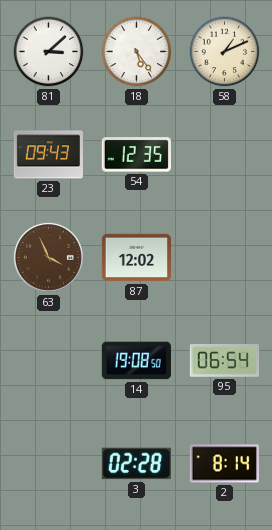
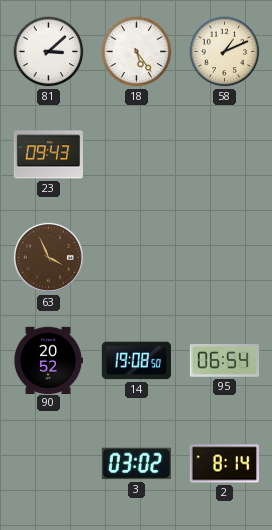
54: 12:35 -> none
87: 12:02 -> none
90: none -> 20:52
3: 02:28 -> 03:02
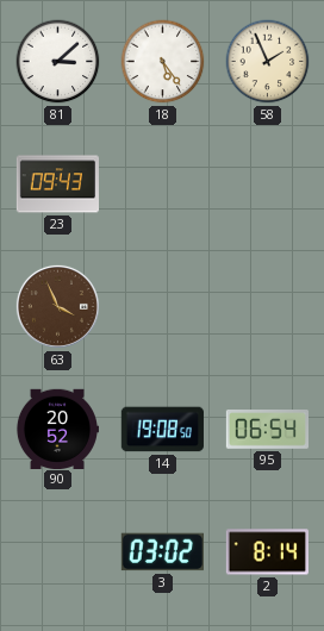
58: 1:11 -> 1:56
